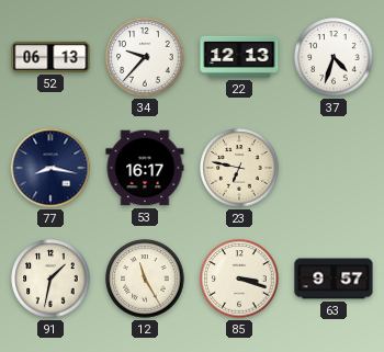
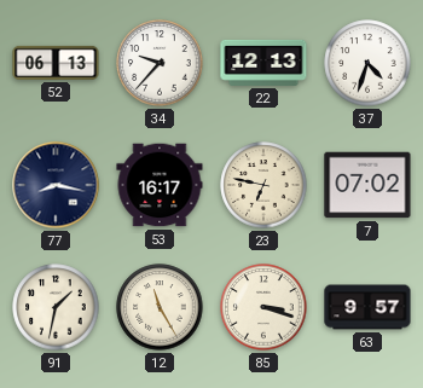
7: none -> 07:02
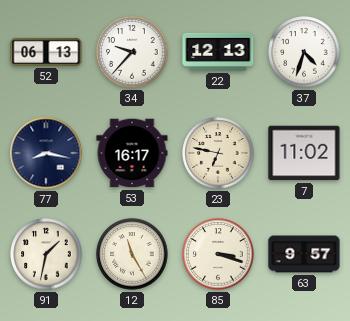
7: 07:02 -> 11:02
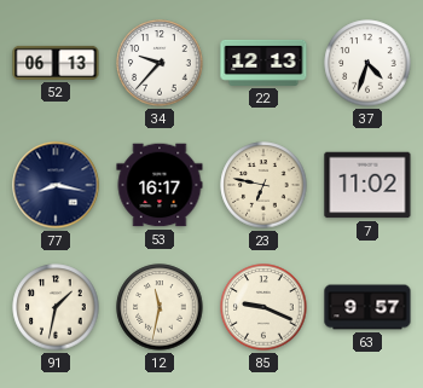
12: 11:25 -> 11:32
85: 3:18 -> 9:19
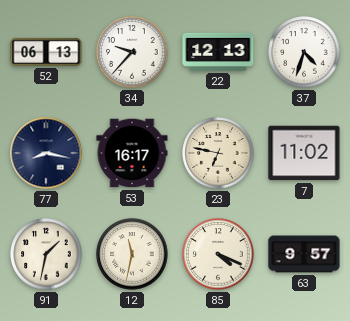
85: 9:19 -> 4:19
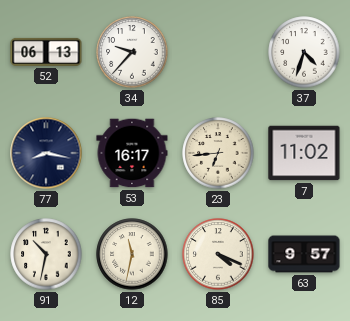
22: 12:13 -> none
23: 6:47 -> 6:44
91: 1:32 -> 10:32
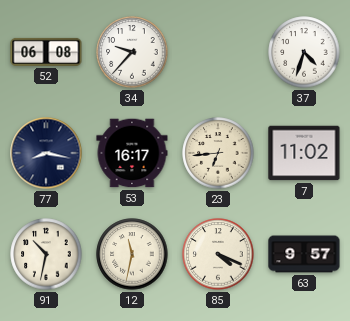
52: 06:13 -> 06:08
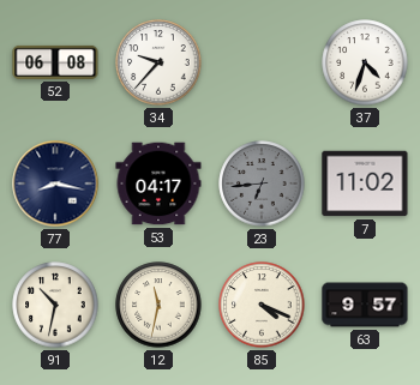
53: 16:17 -> 04:17
23 dial: cream -> grey
